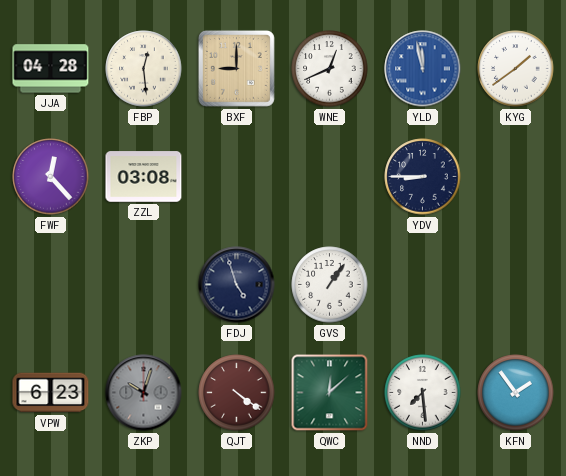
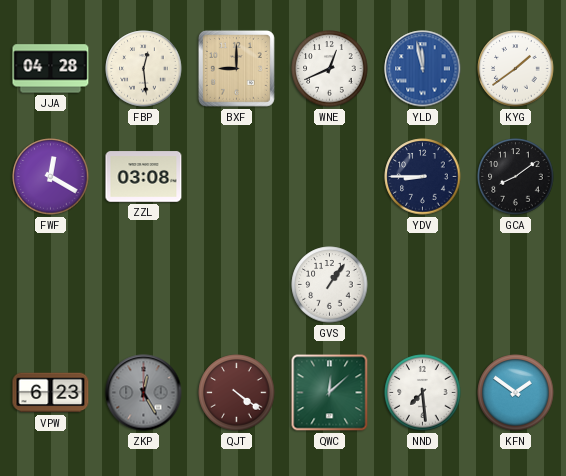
FWF: 12:23 -> 12:20
GCA: none -> 8:09
FDJ: 4:57 -> none
ZKP: 10:03 -> 12:25
KFN: 1:54 -> 1:51
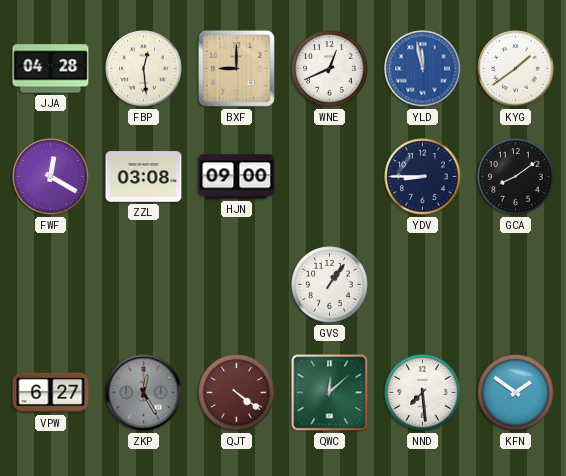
HJN: none -> 09:00
VPW: 6:23 -> 6:27
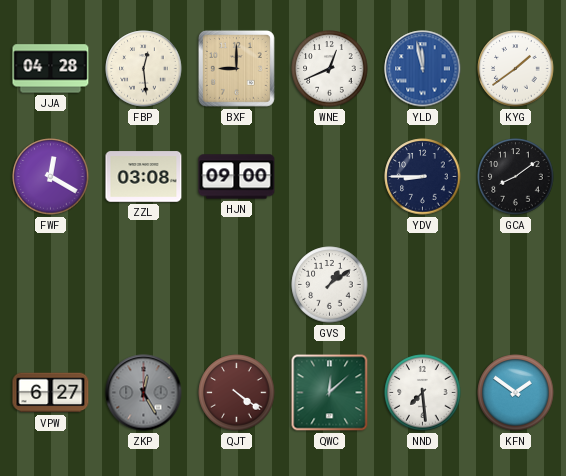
GVS: 1:06 -> 1:09
